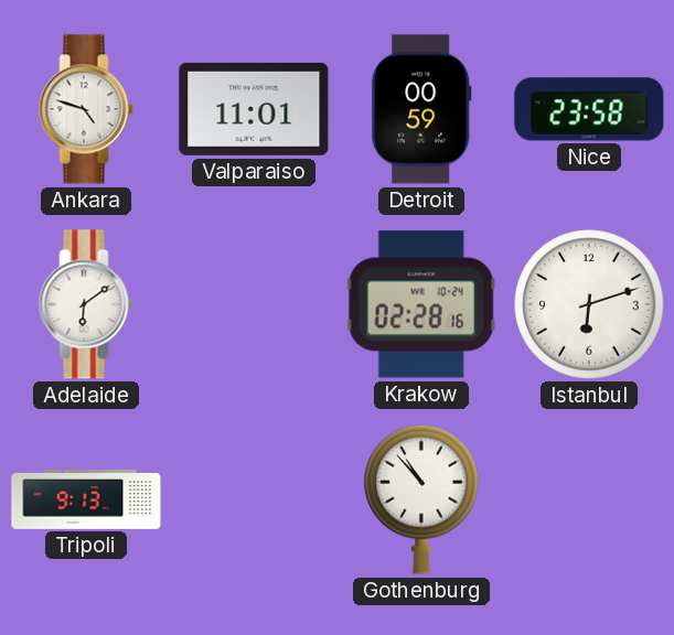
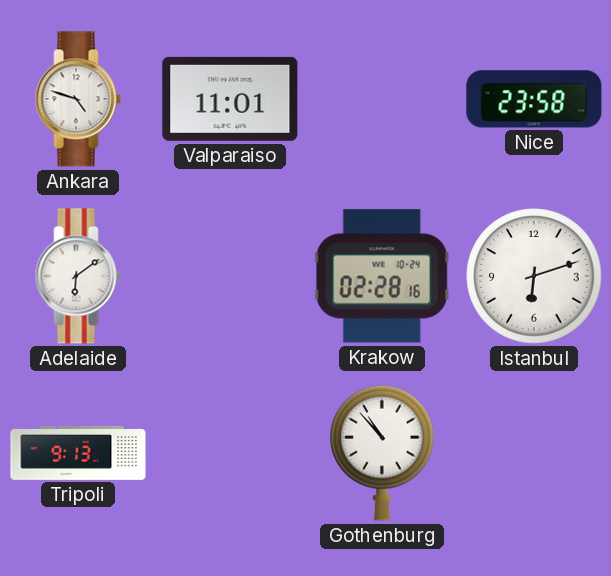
Detroit: 00:59 -> none
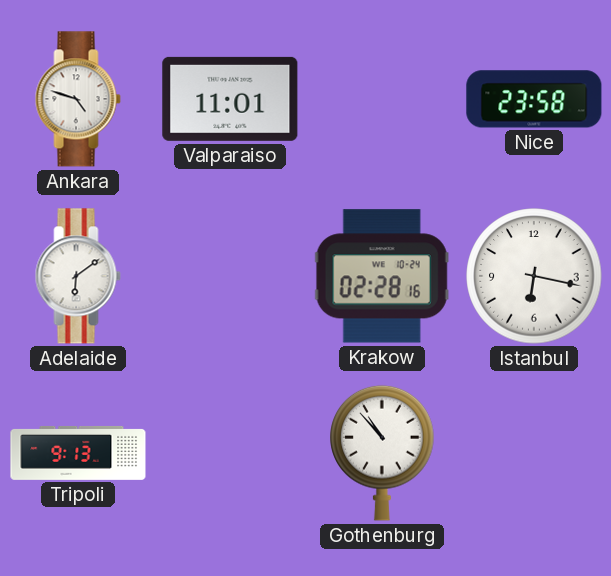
Istanbul: 6:12 -> 6:17
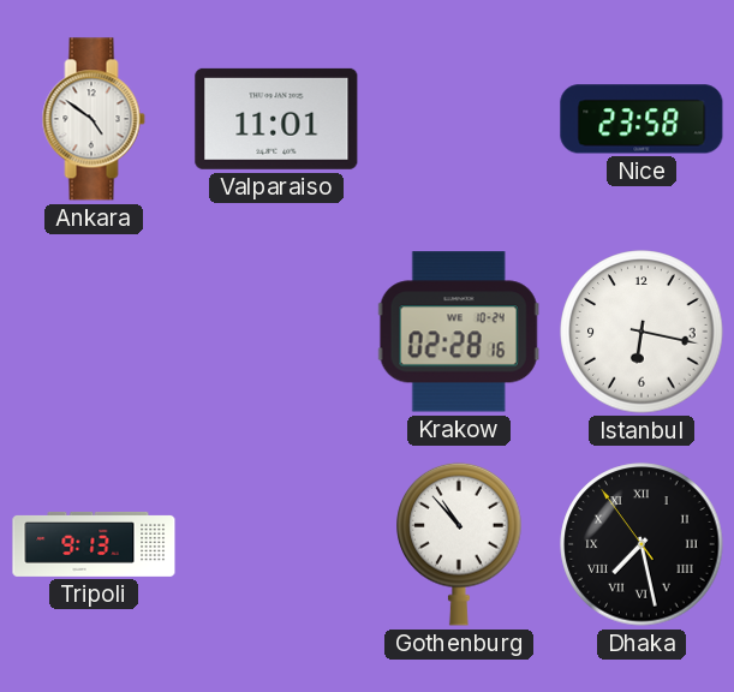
Ankara: 4:48 -> 4:51
Adelaide: 6:09 -> none
Dhaka: none -> 7:27
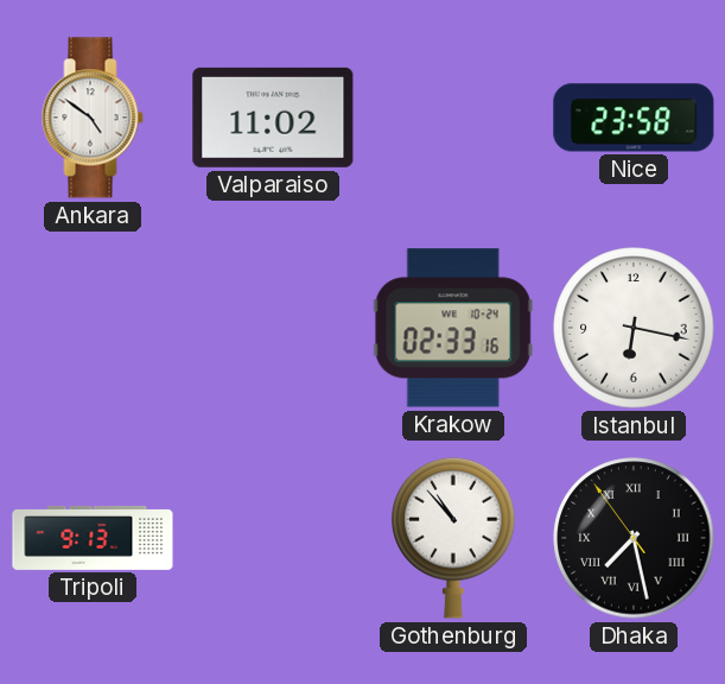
Valparaiso: 11:01 -> 11:02
Krakow: 02:28 -> 02:33
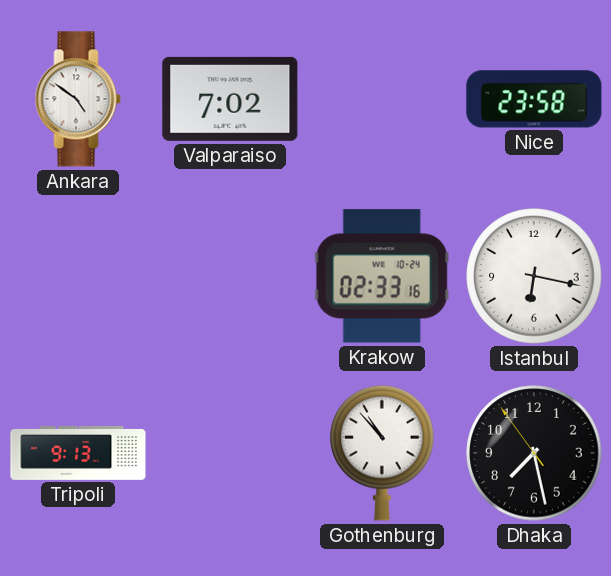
Valparaiso: 11:02 -> 7:02
Dhaka numerals: Roman -> Arabic
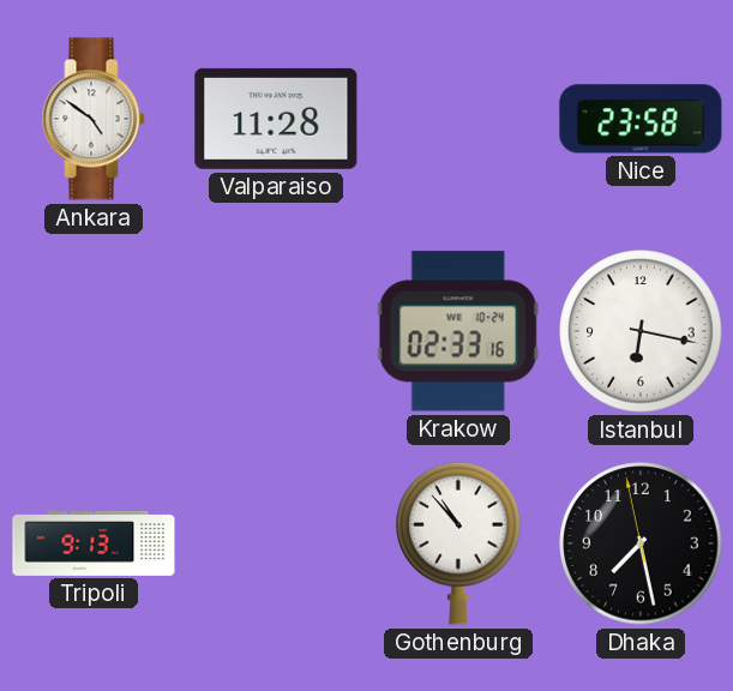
Valparaiso: 7:02 -> 11:28
Dhaka: 7:27:54 -> 7:27:58
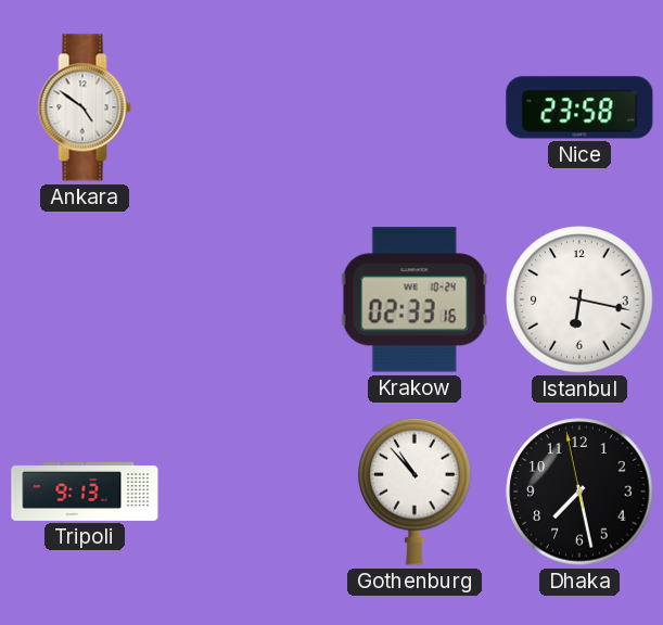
Valparaiso: 11:28 -> none
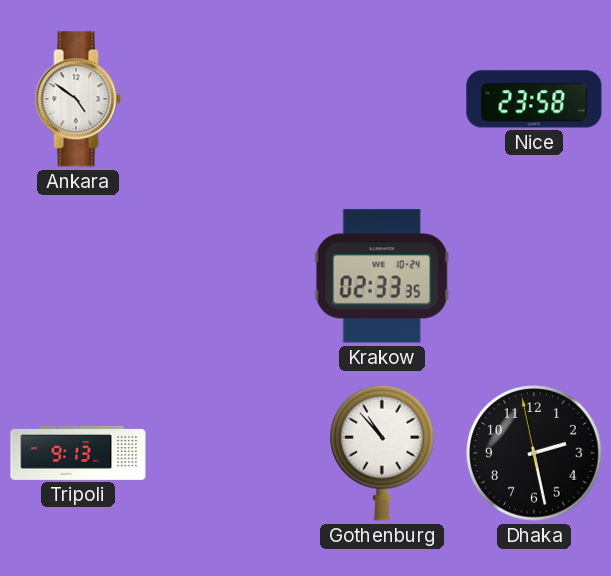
Krakow: 02:33:16 -> 02:33:35
Istanbul: 6:17 -> none
Dhaka: 7:27 -> 2:27
